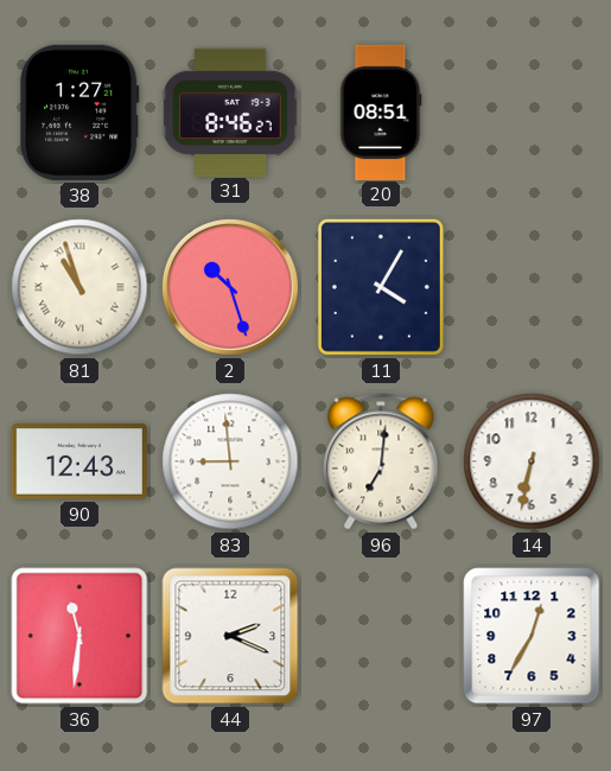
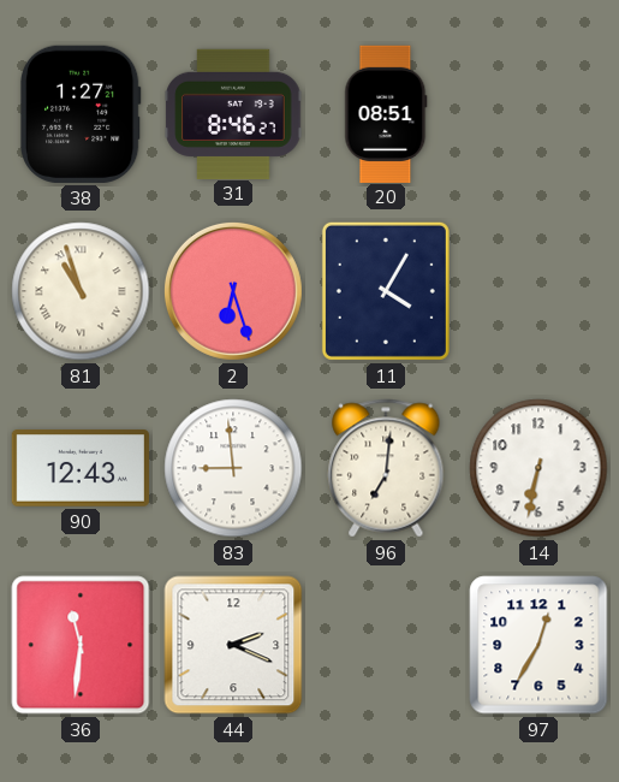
2: 10:27 -> 6:27
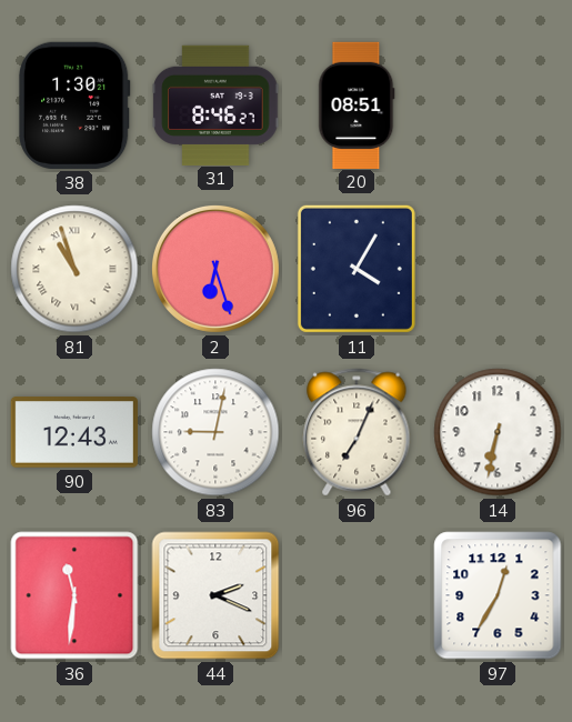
38: 1:27 -> 1:30
83: 8:59 -> 9:02
96: 7:01 -> 7:04
